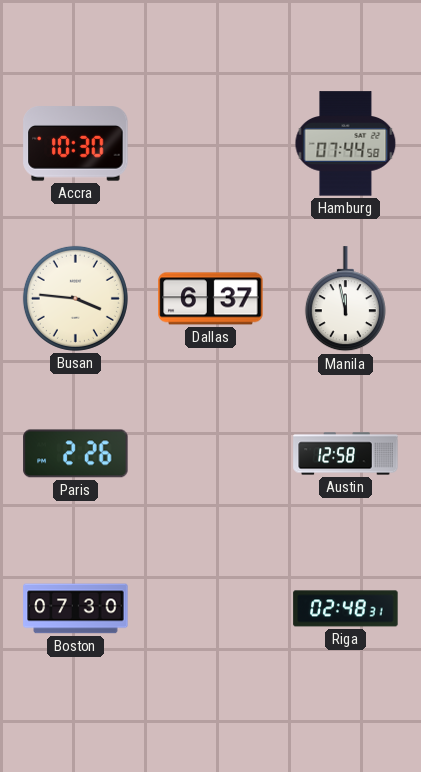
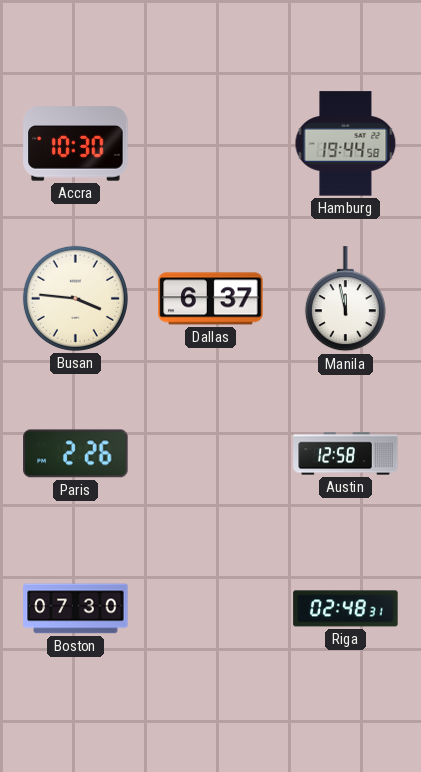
Hamburg: 07:44 -> 19:44
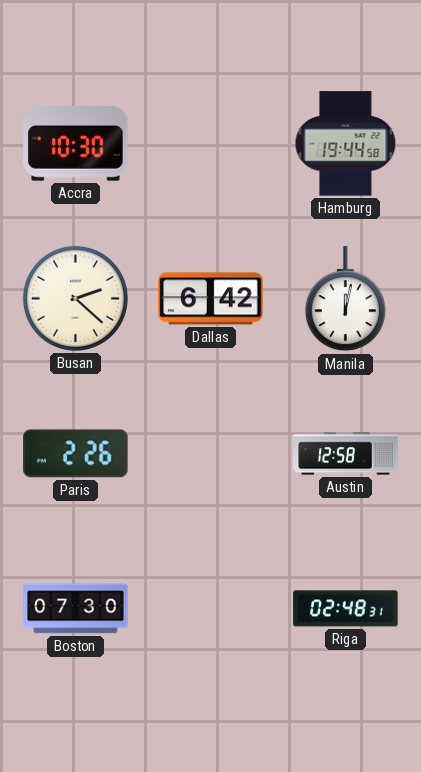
Busan: 3:46 -> 2:22
Dallas: 6:37 -> 6:42
Manila: 11:58 -> 12:02
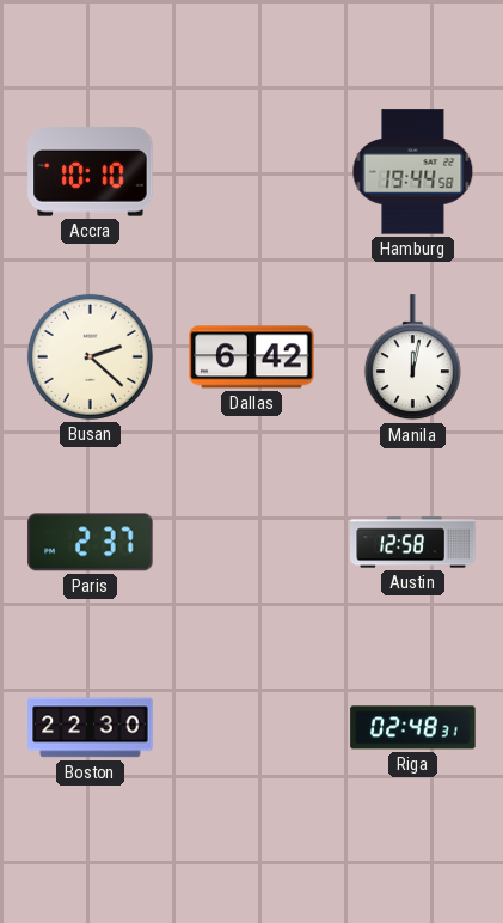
Accra: 10:30 -> 10:10
Paris: 2:26 -> 2:37
Boston: 07:30 -> 22:30
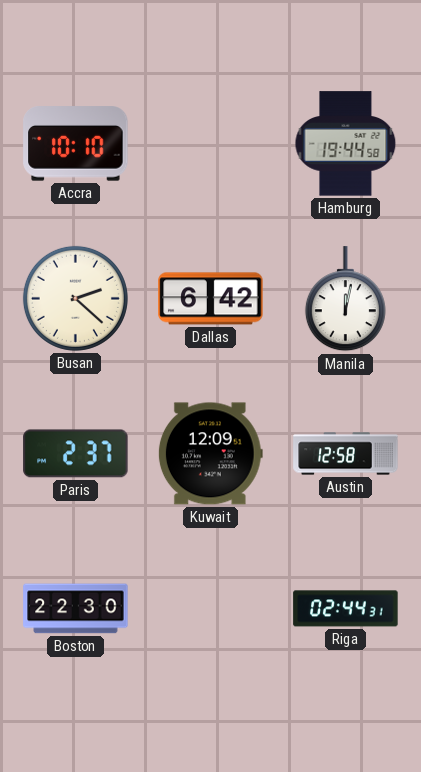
Kuwait: none -> 12:09
Riga: 02:48 -> 02:44
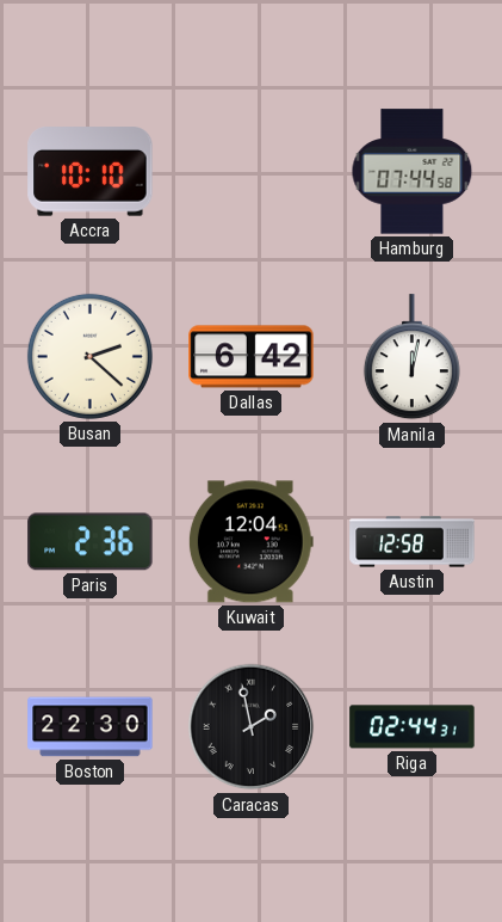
Hamburg: 19:44 -> 07:44
Paris: 2:37 -> 2:36
Kuwait: 12:09 -> 12:04
Caracas: none -> 1:58
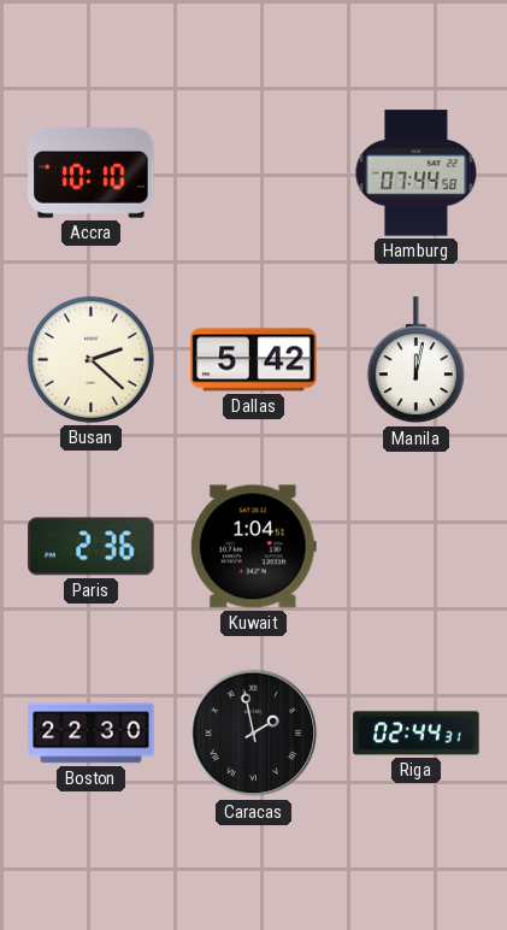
Dallas: 6:42 -> 5:42
Kuwait: 12:04 -> 1:04
Austin: 12:58 -> none
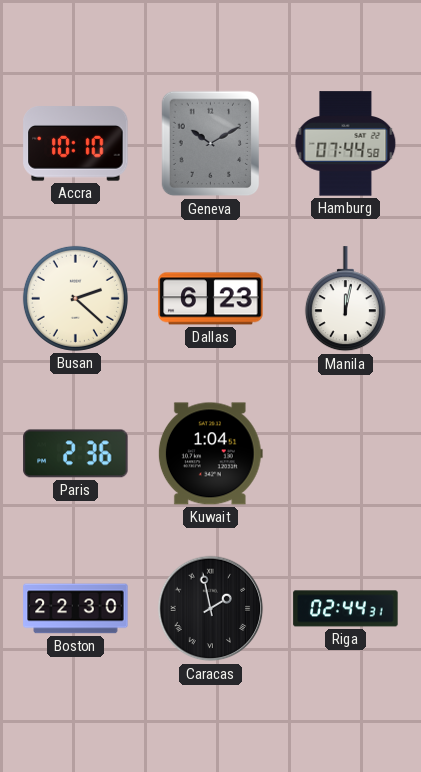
Geneva: none -> 10:10
Dallas: 5:42 -> 6:23
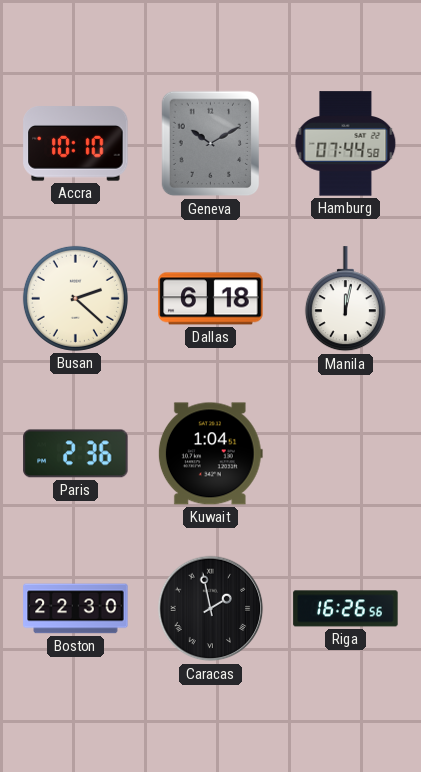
Dallas: 6:23 -> 6:18
Riga: 02:44 -> 16:26
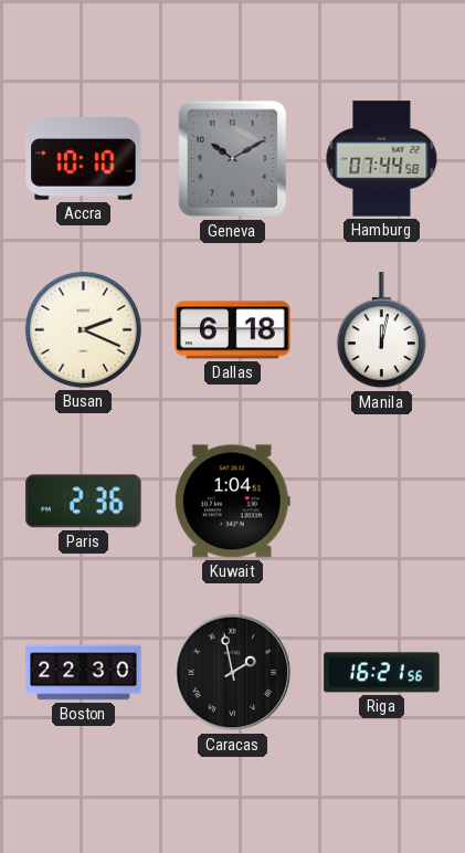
Busan: 2:22 -> 2:19
Riga: 16:26 -> 16:21
